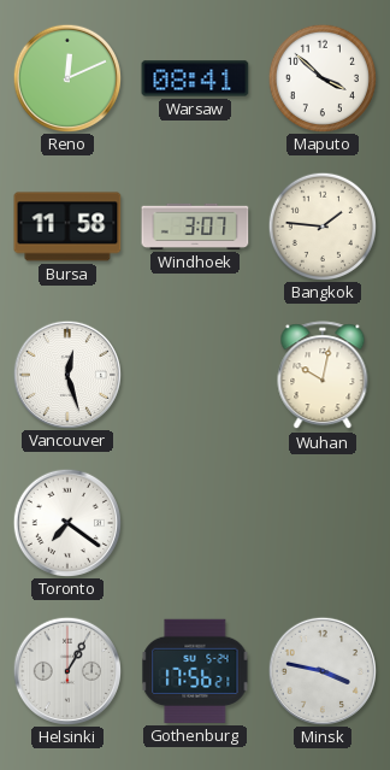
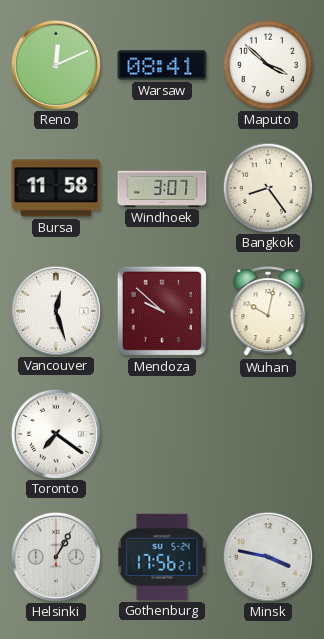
Bangkok: 1:46 -> 8:24
Mendoza: none -> 9:52
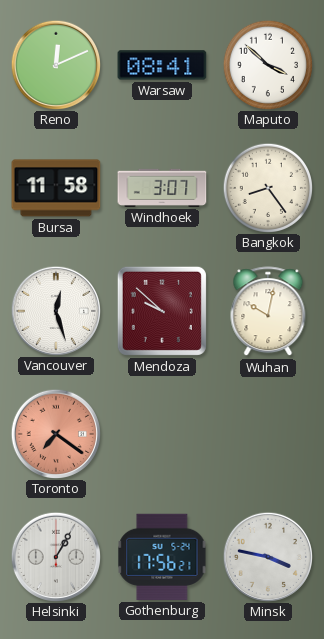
Toronto dial: white -> salmon
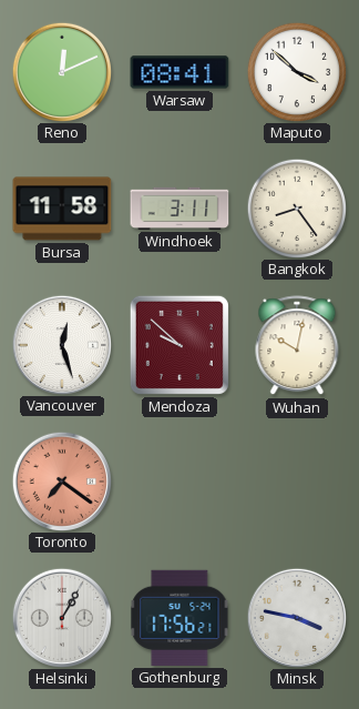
Windhoek: 3:07 -> 3:11
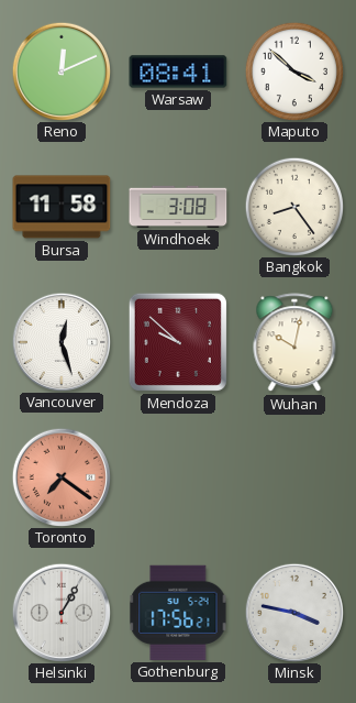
Windhoek: 3:11 -> 3:08
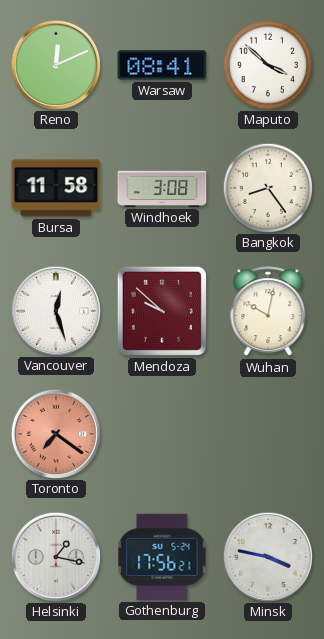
Helsinki: 1:05 -> 1:17
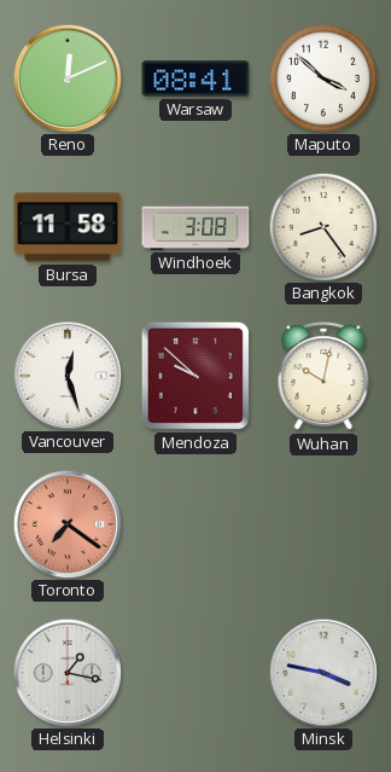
Gothenburg: 17:56 -> none
